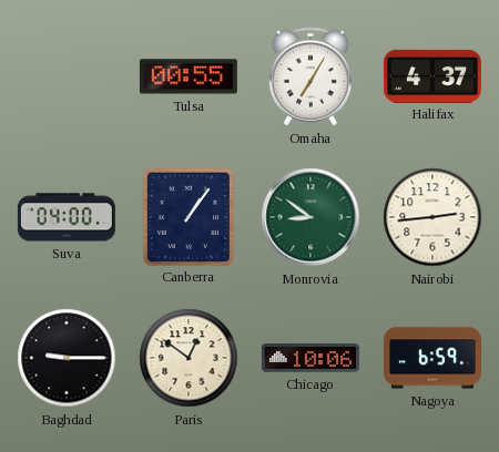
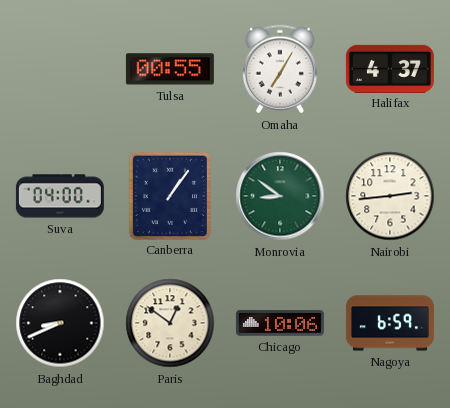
Baghdad: 9:15 -> 8:41
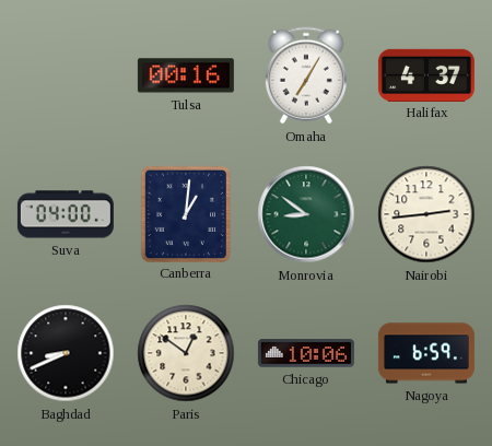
Tulsa: 00:55 -> 00:16
Canberra: 1:06 -> 1:01
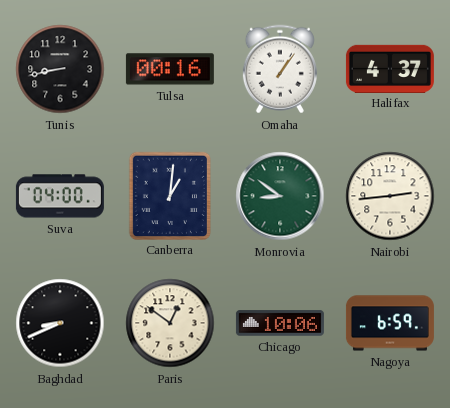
Tunis: none -> 8:43
Omaha: 7:05 -> 1:06
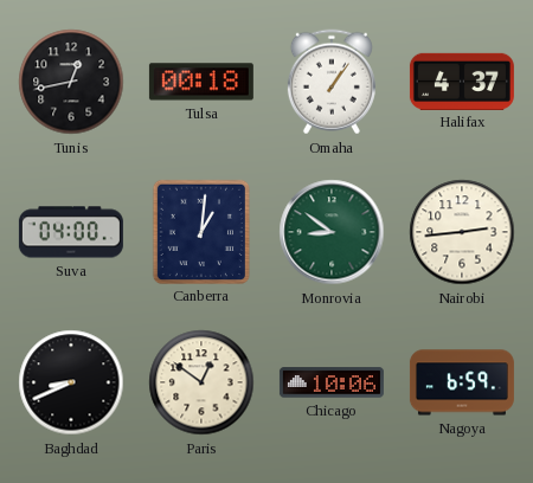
Tunis: 8:43 -> 12:43
Tulsa: 00:16 -> 00:18
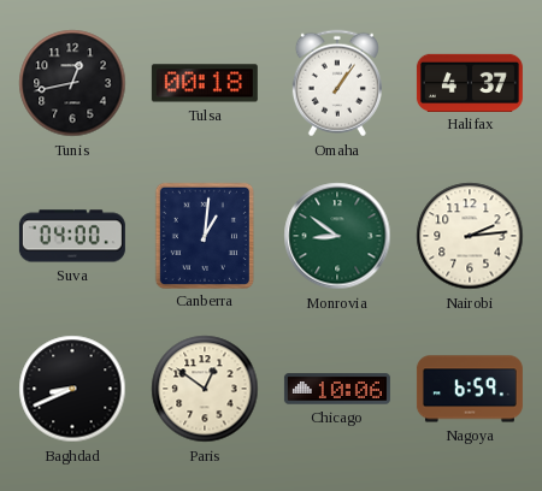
Nairobi: 2:44 -> 2:14
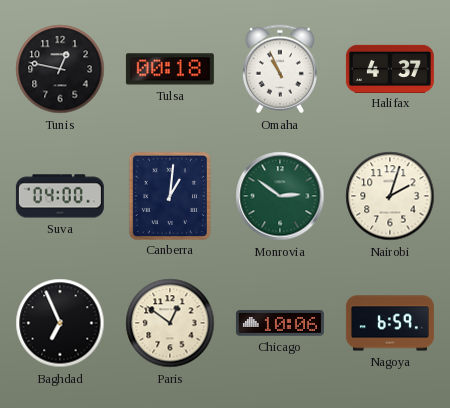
Tunis: 12:43 -> 12:47
Omaha: 1:06 -> 10:56
Monrovia: 8:51 -> 2:51
Nairobi: 2:14 -> 2:03
Baghdad: 8:41 -> 6:56
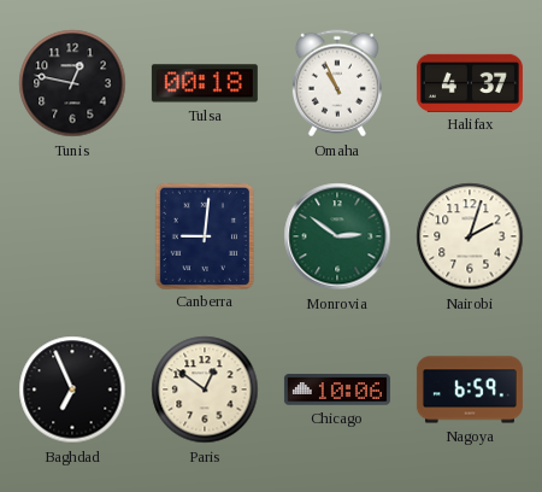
Suva: 04:00 -> none
Canberra: 1:01 -> 9:01
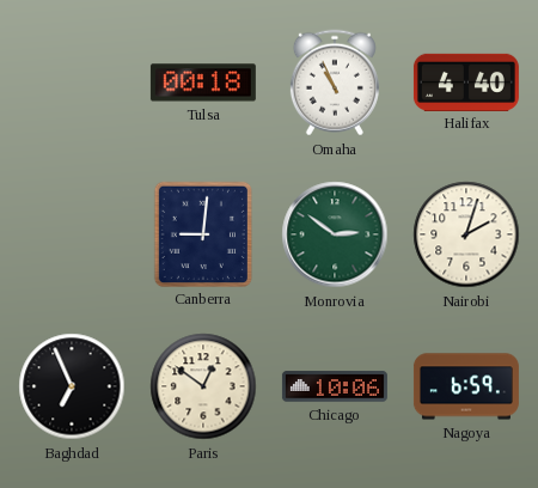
Tunis: 12:47 -> none
Halifax: 4:37 -> 4:40
